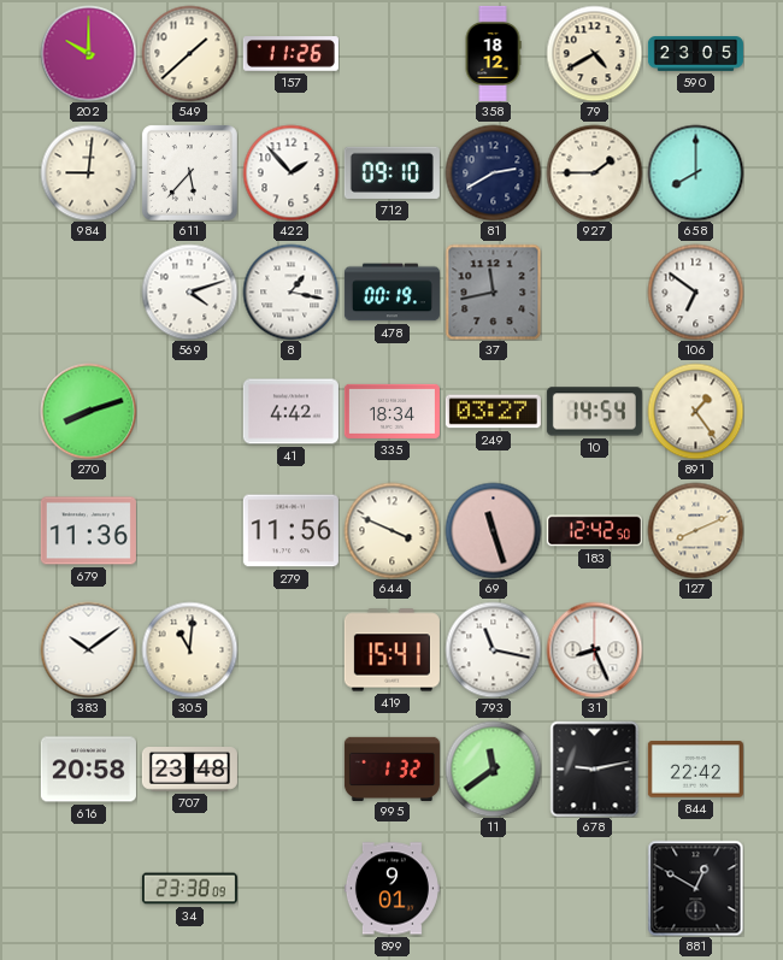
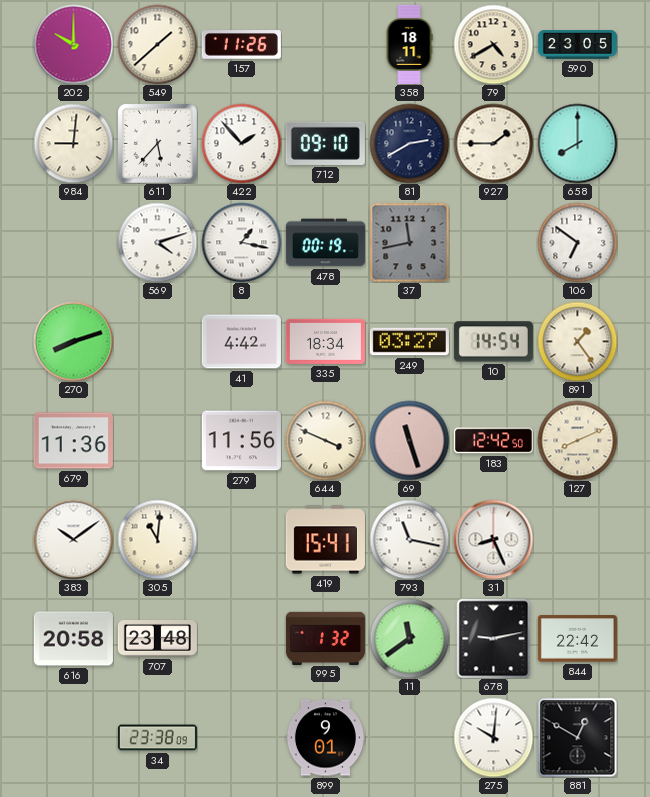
358: 18:12 -> 18:11
275: none -> 10:01
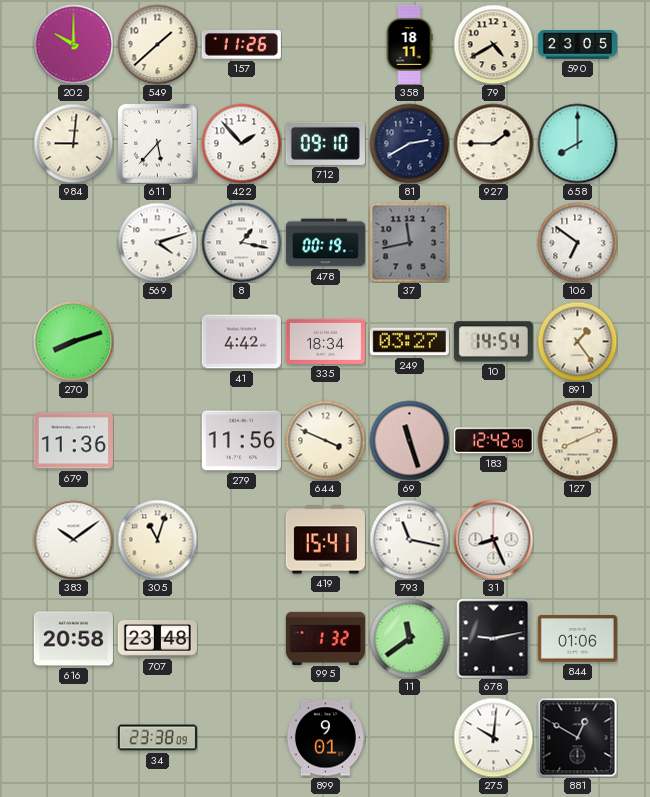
305: 11:01 -> 11:03
844: 22:42 -> 01:06
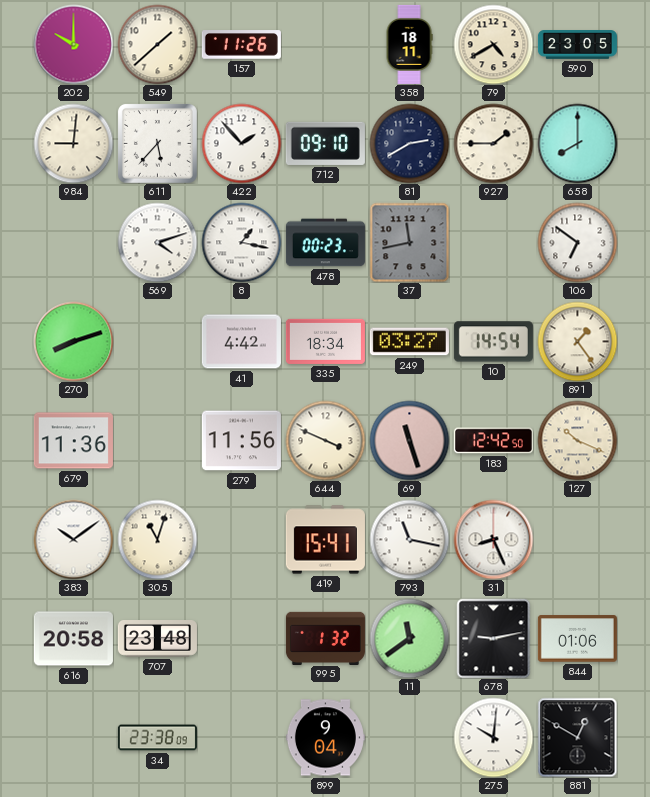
478: 00:19 -> 00:23
127: 8:11 -> 10:19
899: 9:01 -> 9:04
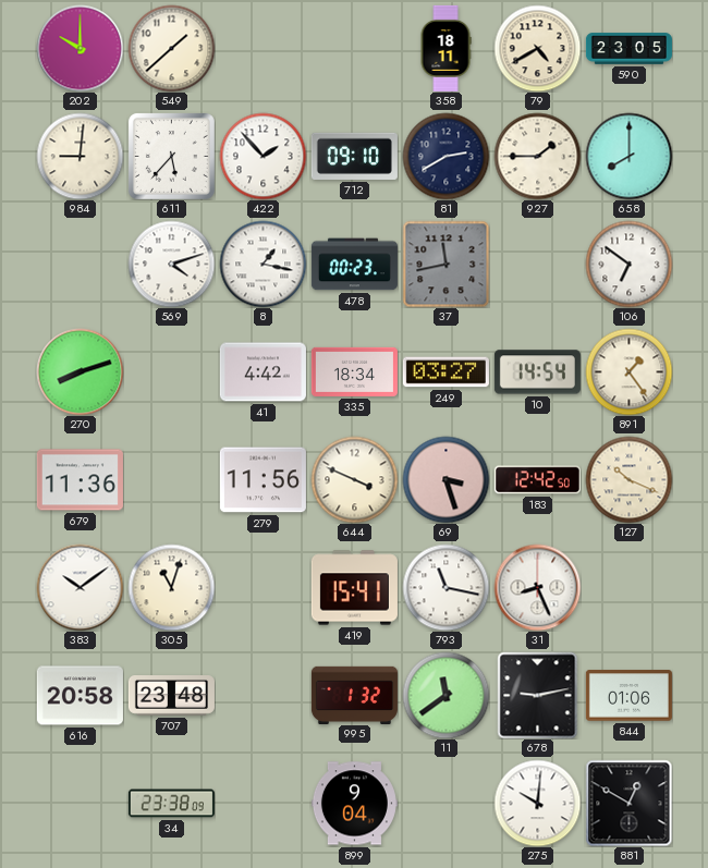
157: 11:26 -> none
69: 11:27 -> 3:27
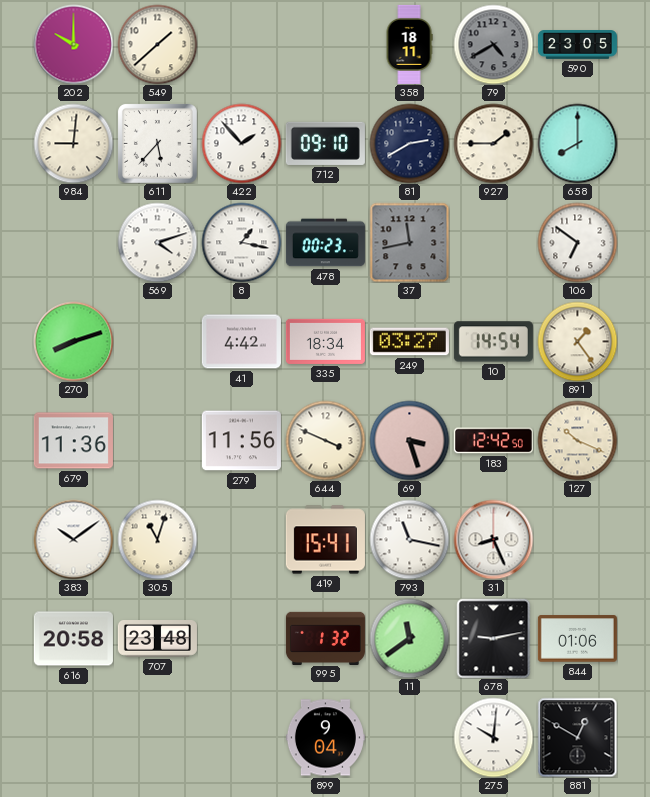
79 dial: cream -> grey
34: 23:38 -> none
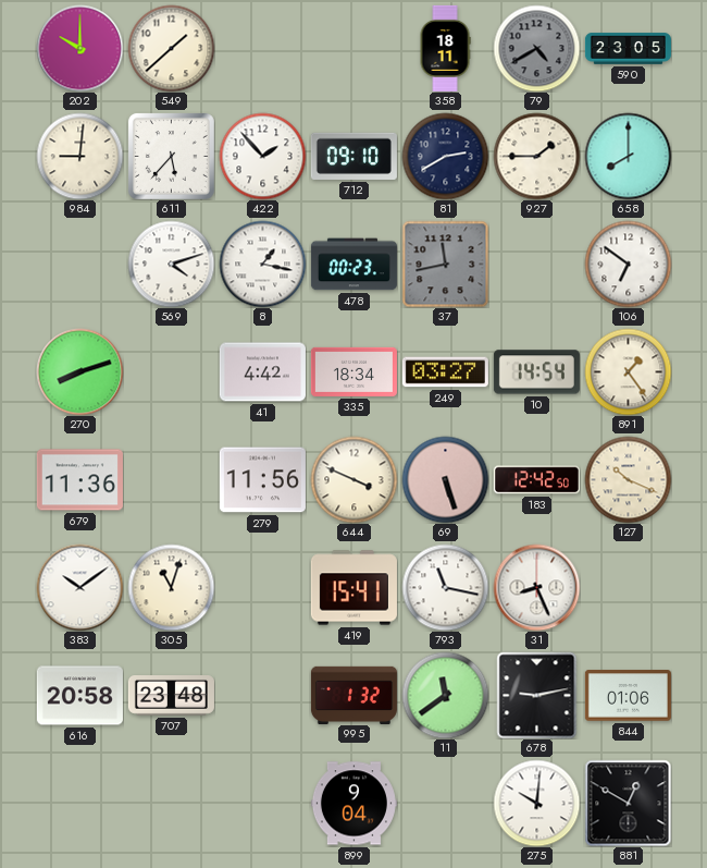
69: 3:27 -> 5:27
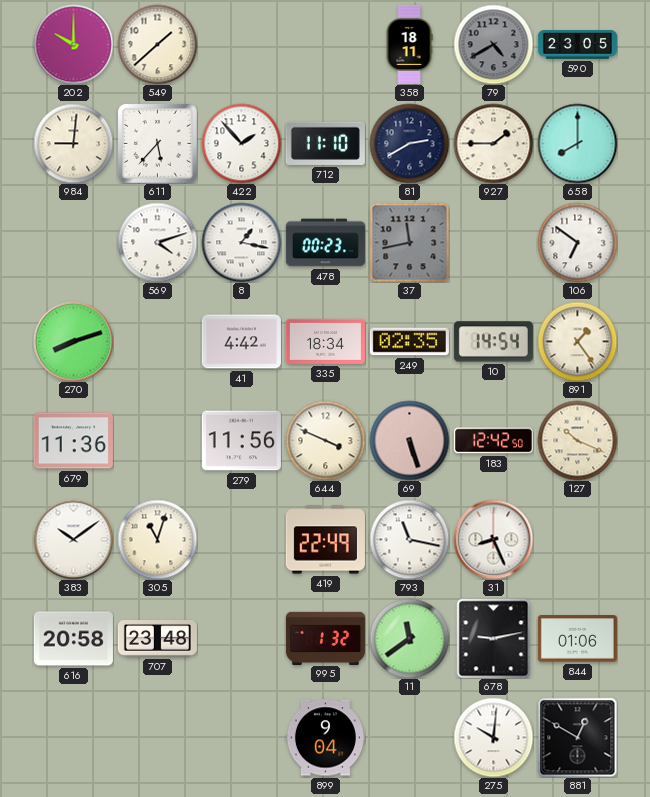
712: 09:10 -> 11:10
249: 03:27 -> 02:35
419: 15:41 -> 22:49
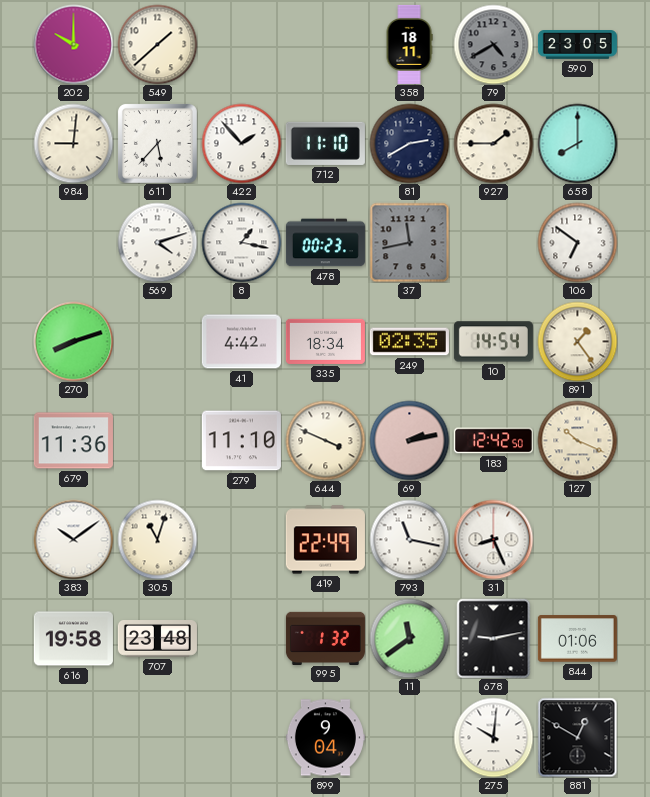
279: 11:56 -> 11:10
69: 5:27 -> 2:13
616: 20:58 -> 19:58
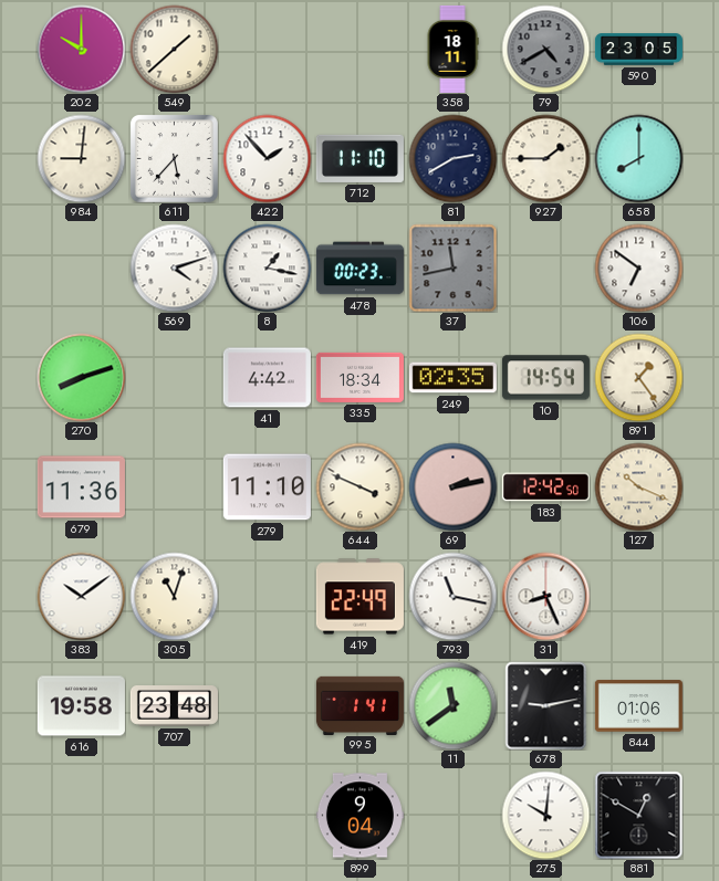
995: 1:32 -> 1:41
